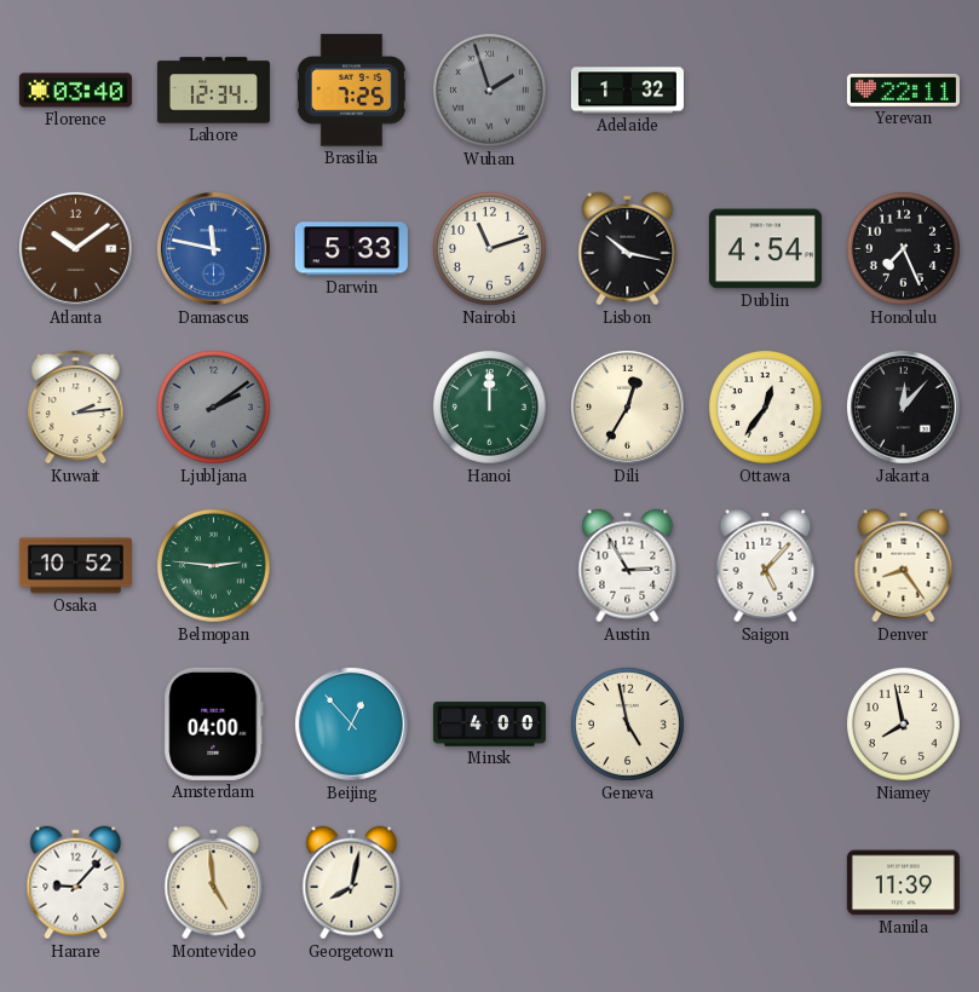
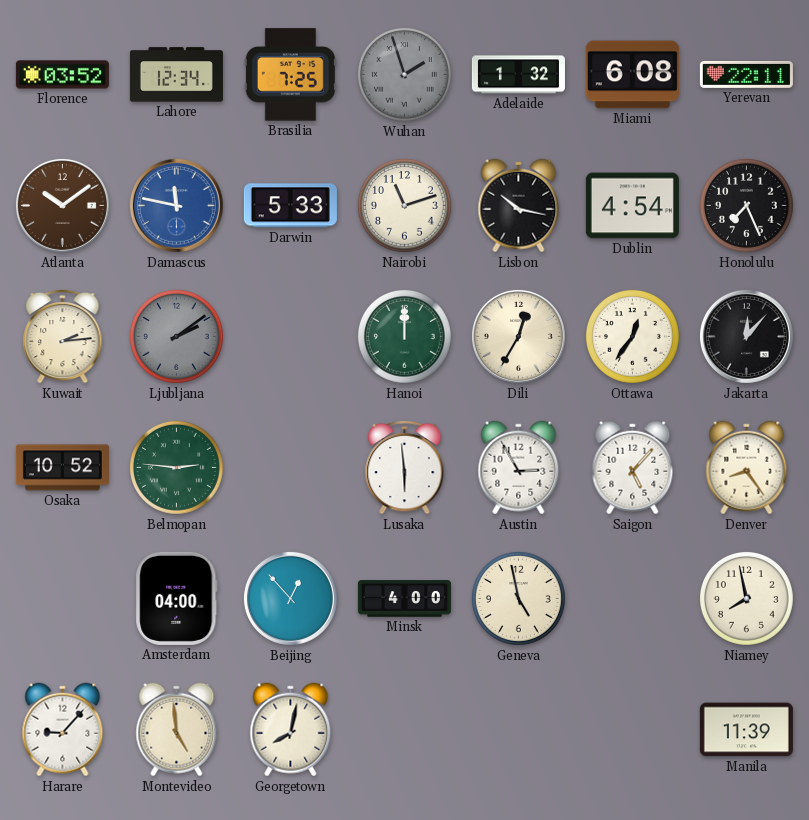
Florence: 03:40 -> 03:52
Miami: none -> 6:08
Lusaka: none -> 5:59
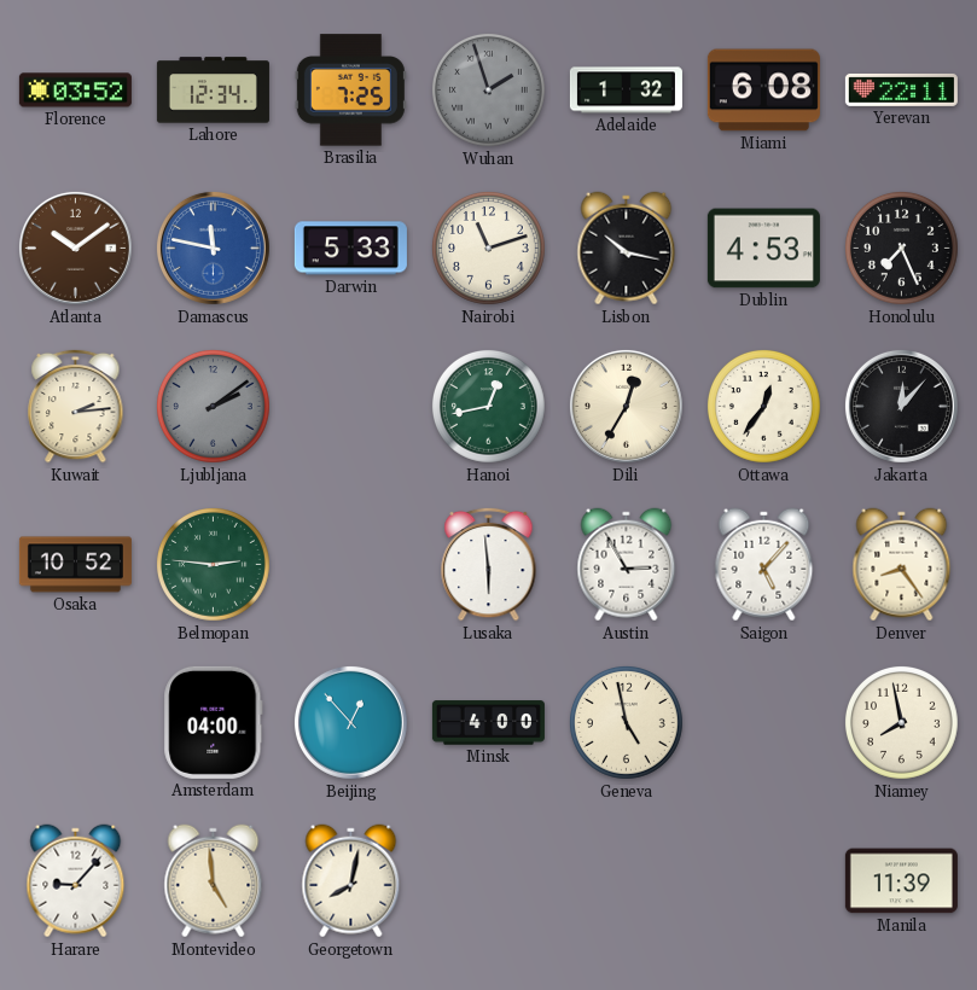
Dublin: 4:54 -> 4:53
Hanoi: 12:00 -> 12:43
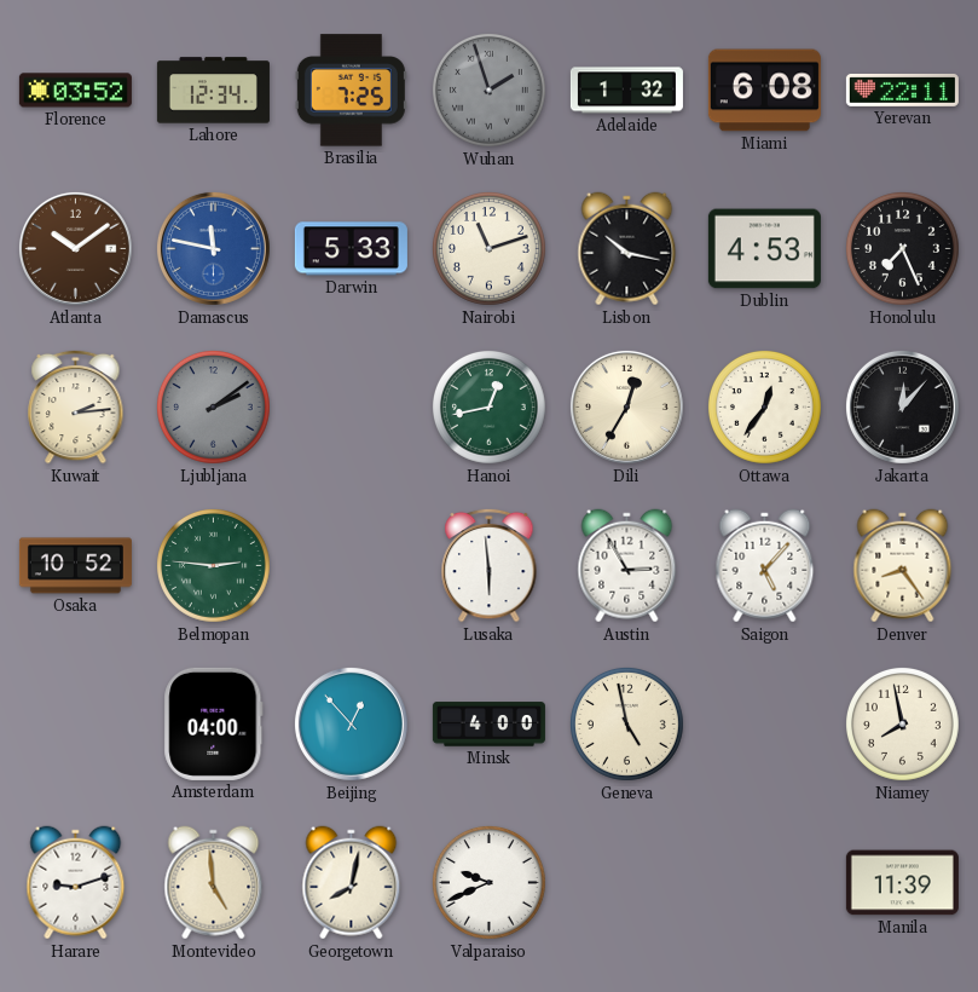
Harare: 9:07 -> 9:12
Valparaiso: none -> 9:41
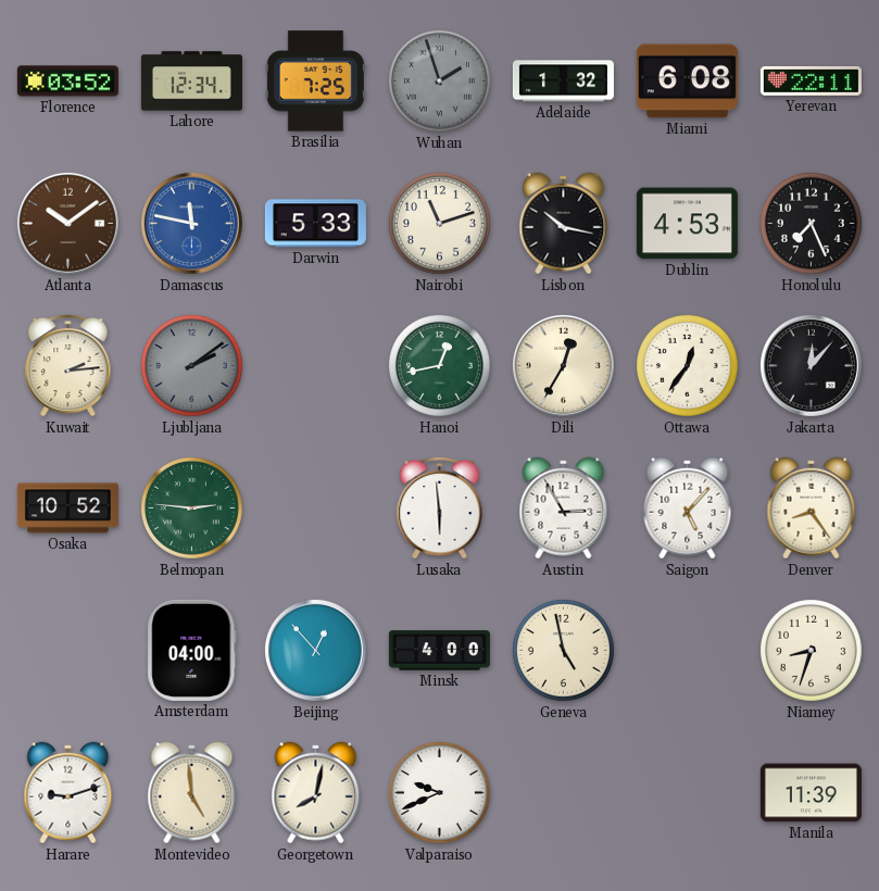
Niamey: 7:58 -> 8:33
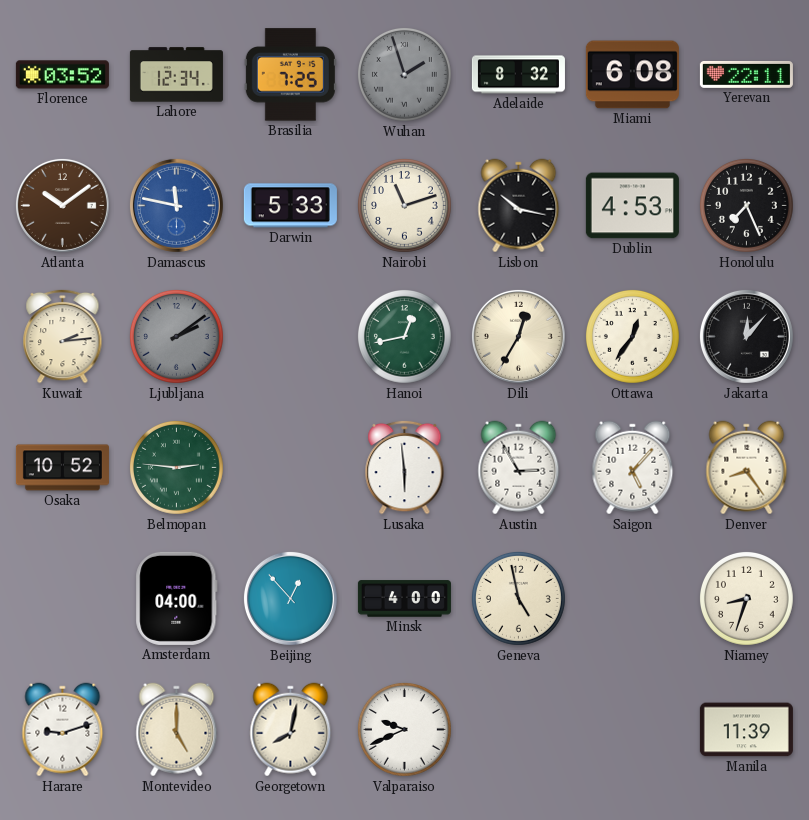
Adelaide: 1:32 -> 8:32
Montevideo: 4:59 -> 5:00
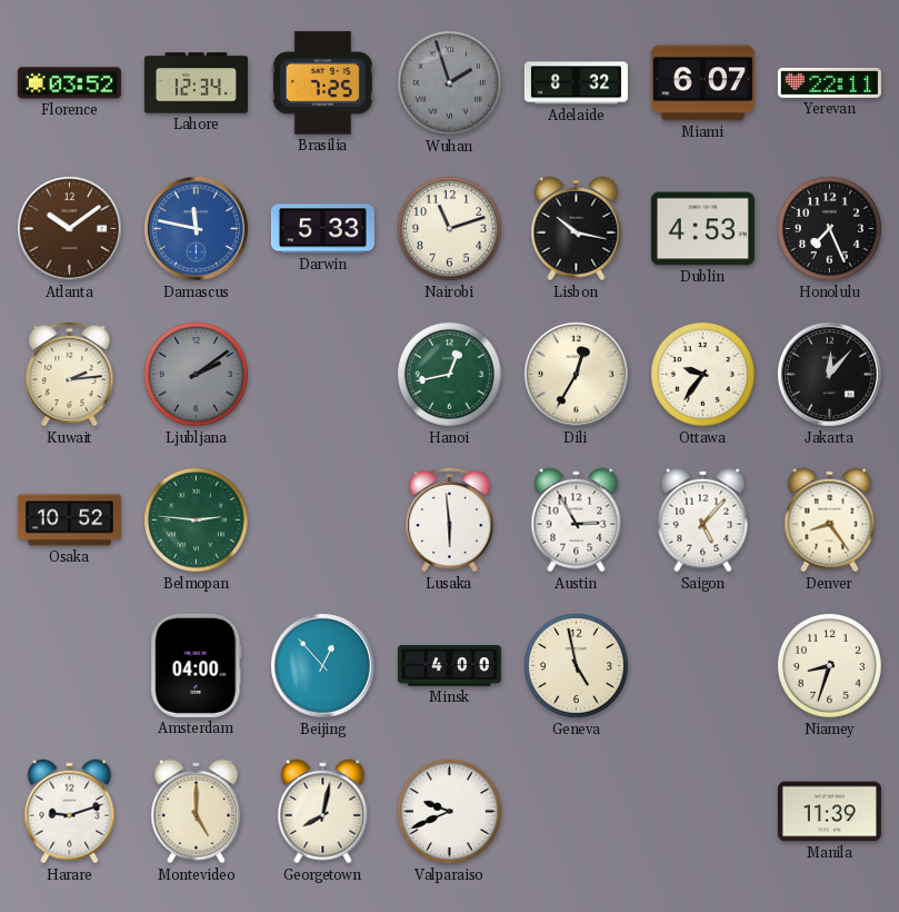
Miami: 6:08 -> 6:07
Ottawa: 12:36 -> 9:36
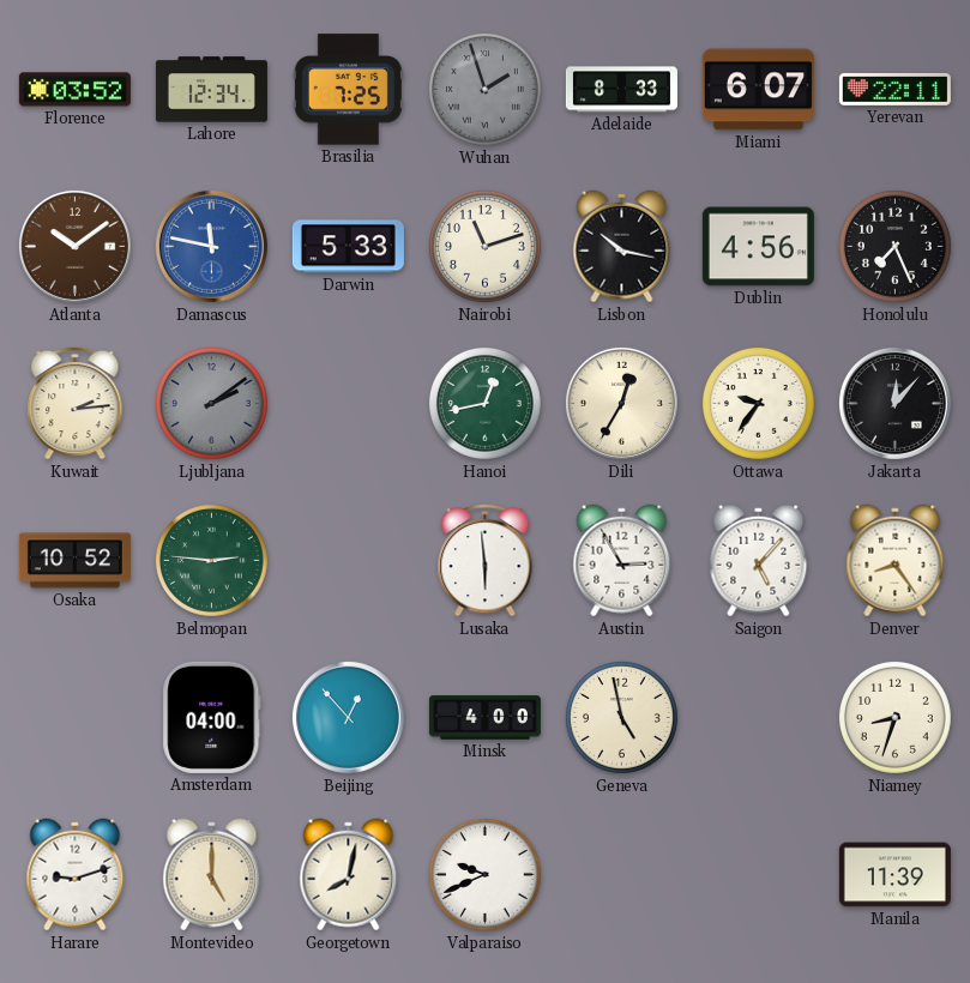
Adelaide: 8:32 -> 8:33
Dublin: 4:53 -> 4:56
